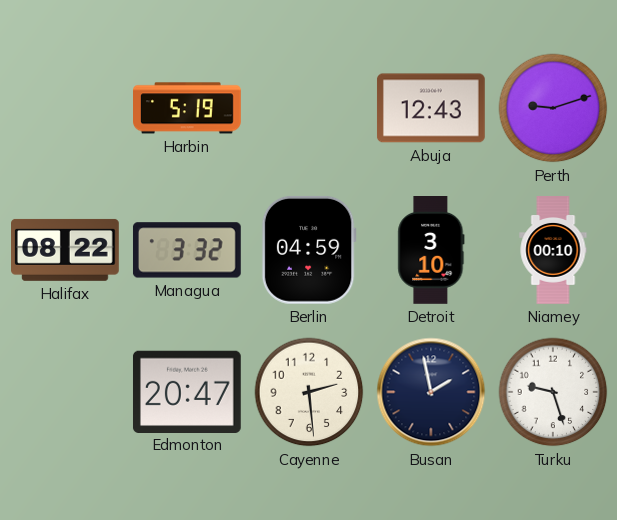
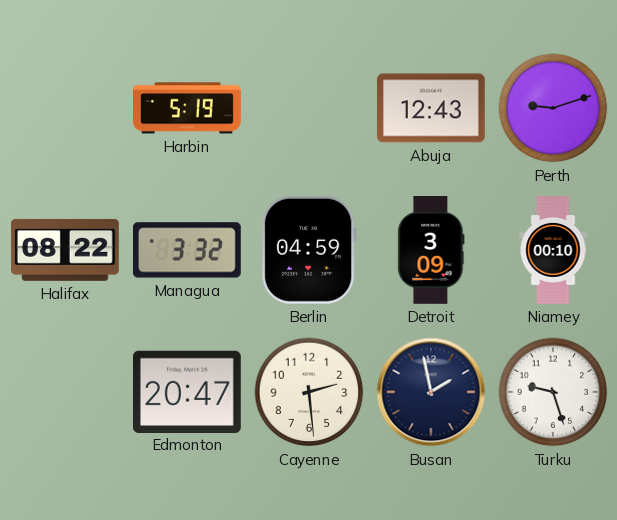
Detroit: 3:10 -> 3:09
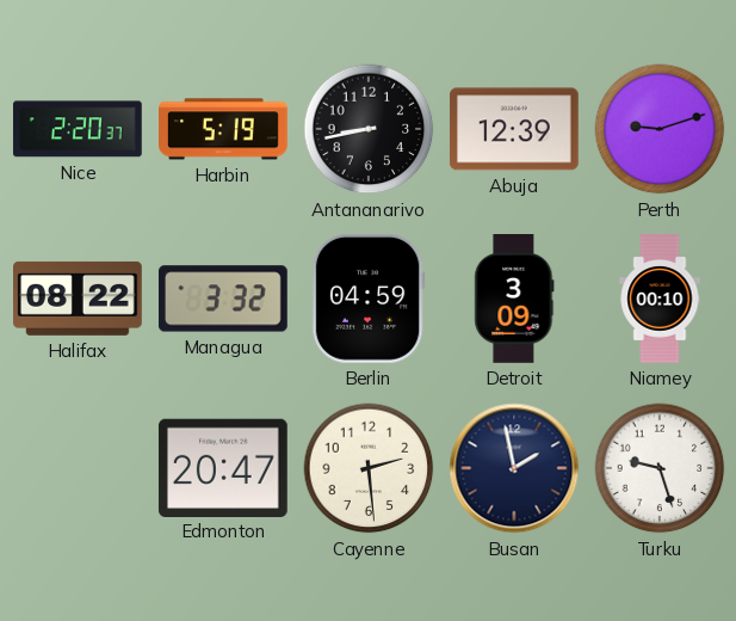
Nice: none -> 2:20
Antananarivo: none -> 8:43
Abuja: 12:43 -> 12:39
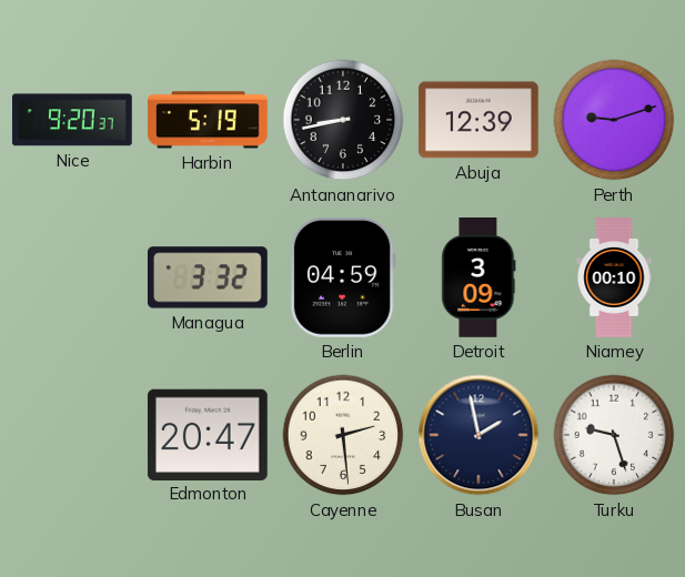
Nice: 2:20 -> 9:20
Halifax: 08:22 -> none
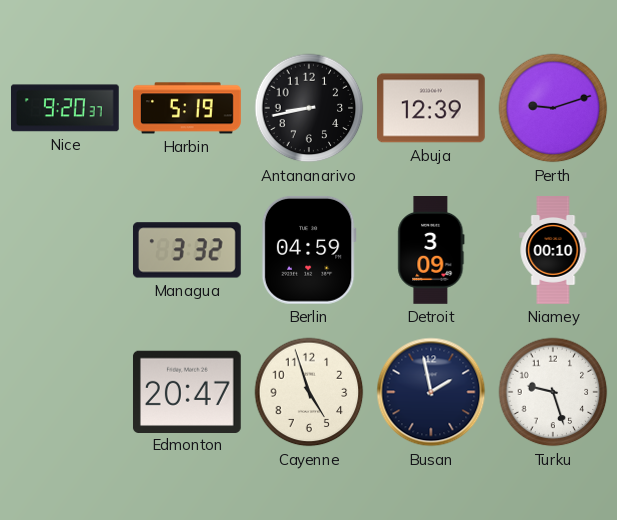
Cayenne: 2:29 -> 4:57
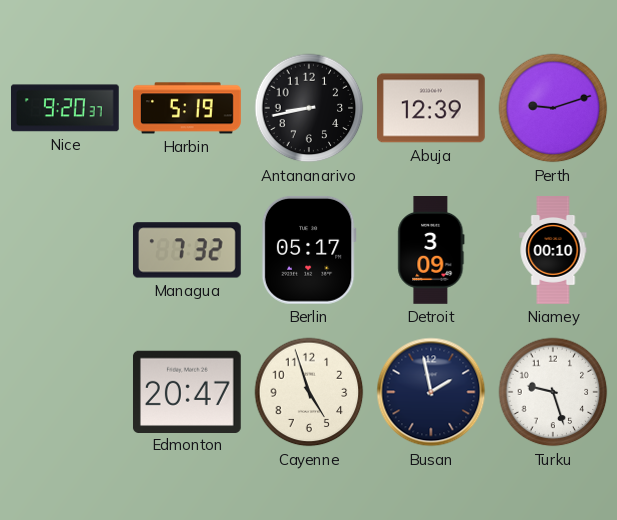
Managua: 3:32 -> 7:32
Berlin: 04:59 -> 05:17
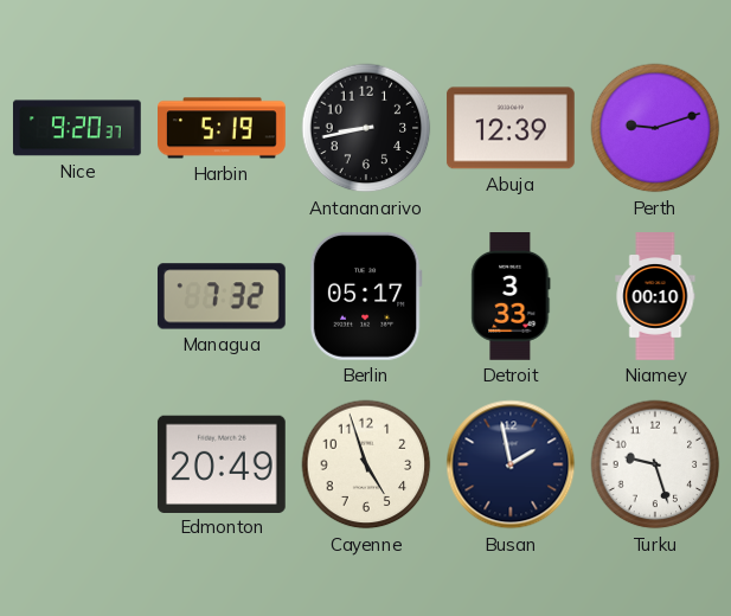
Detroit: 3:09 -> 3:33
Edmonton: 20:47 -> 20:49
